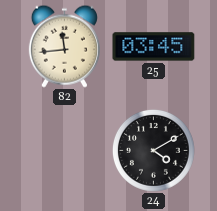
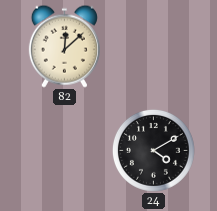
82: 11:44 -> 12:08
25: 03:45 -> none
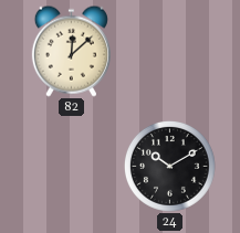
24: 4:10 -> 10:10
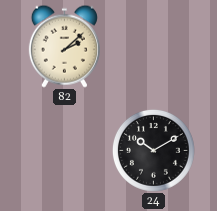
82: 12:08 -> 2:08
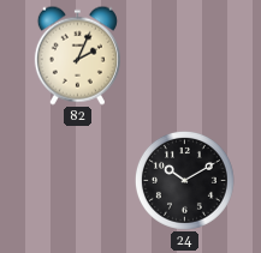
82: 2:08 -> 2:04
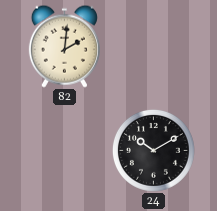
82: 2:04 -> 2:01
